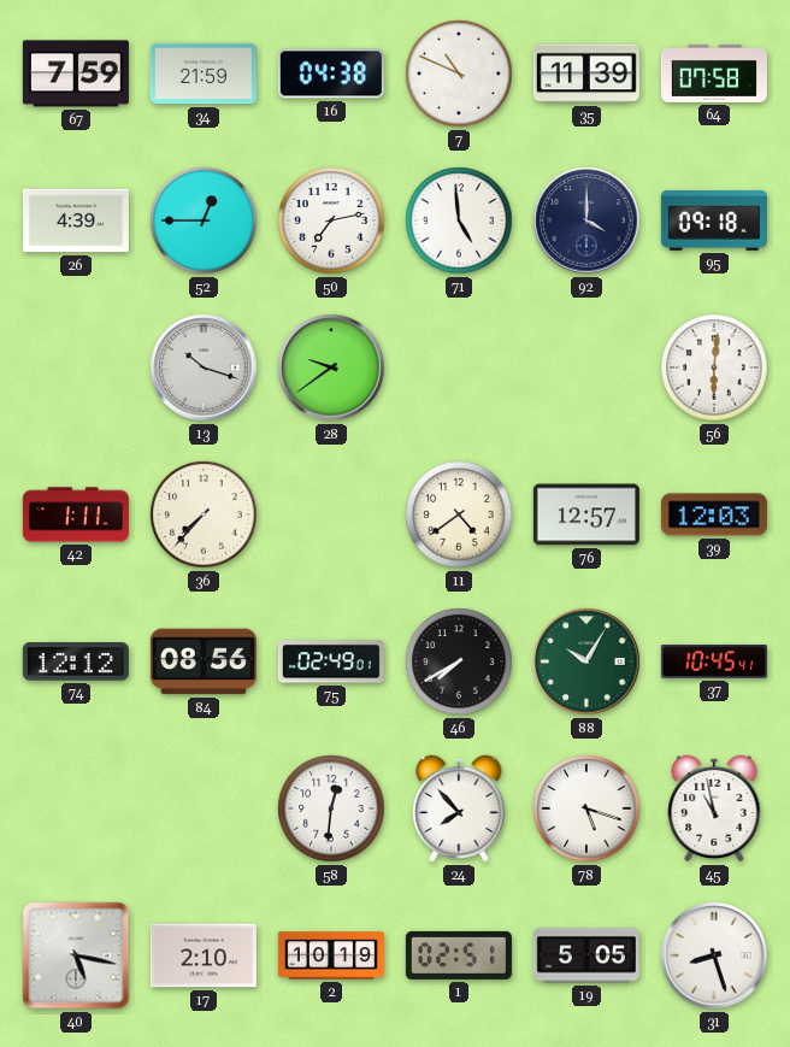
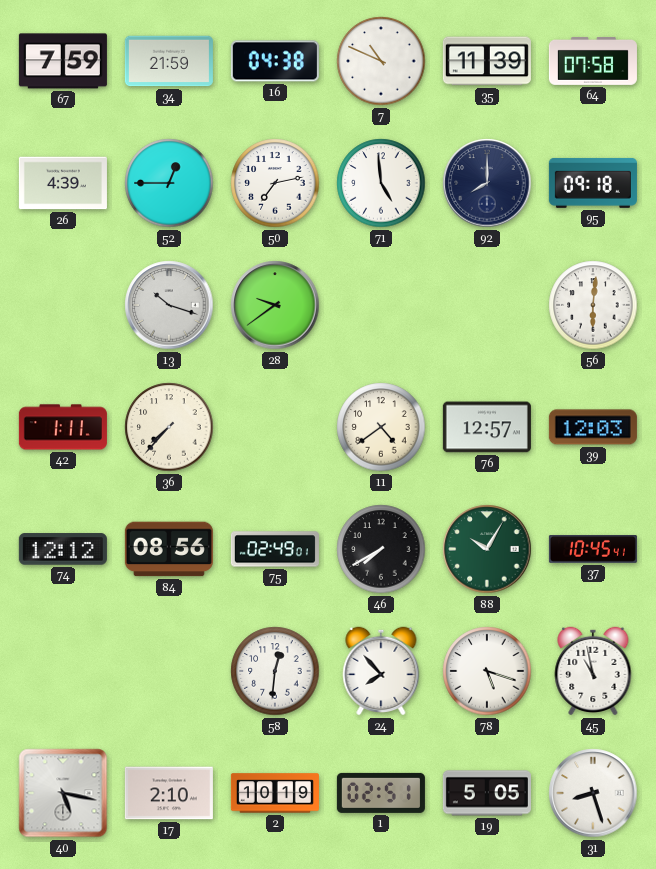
92: 4:00 -> 8:00
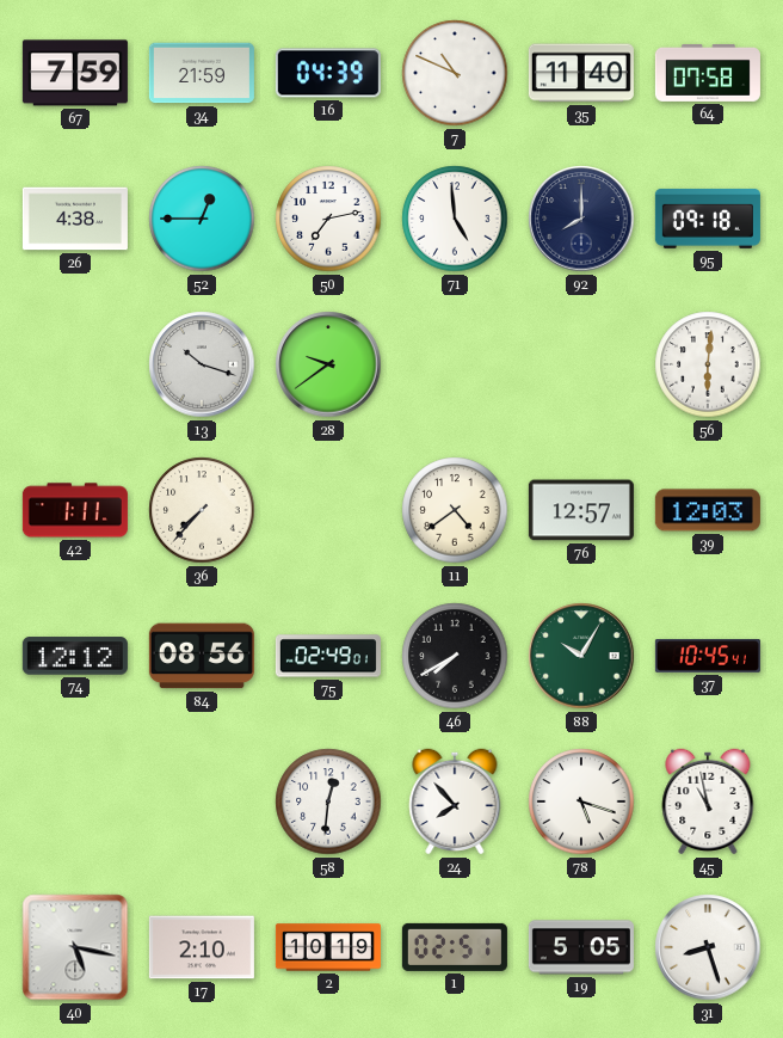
16: 04:38 -> 04:39
35: 11:39 -> 11:40
26: 4:39 -> 4:38
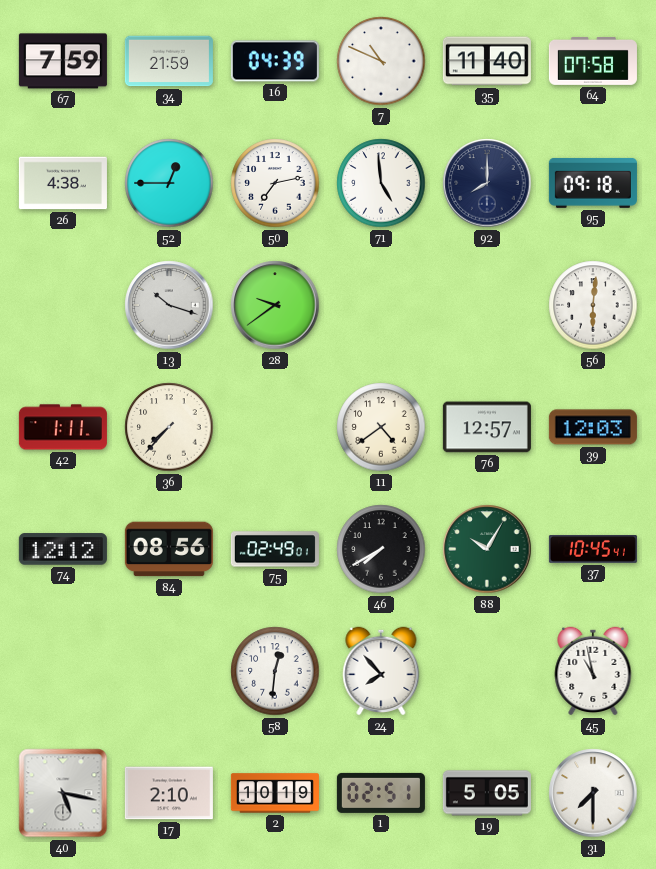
78: 5:18 -> none
31: 8:27 -> 7:30
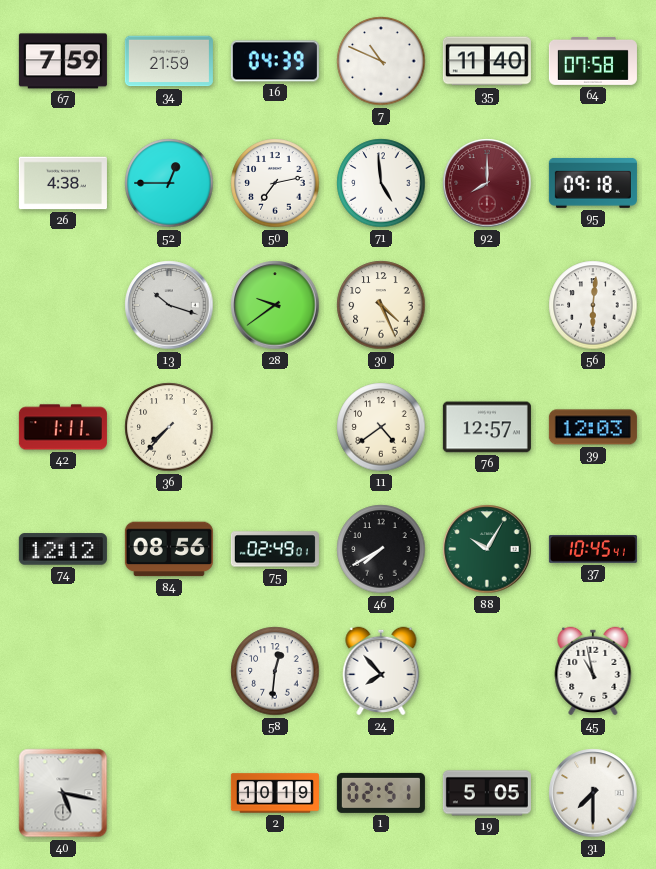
92 dial: navy -> burgundy
30: none -> 4:26
17: 2:10 -> none
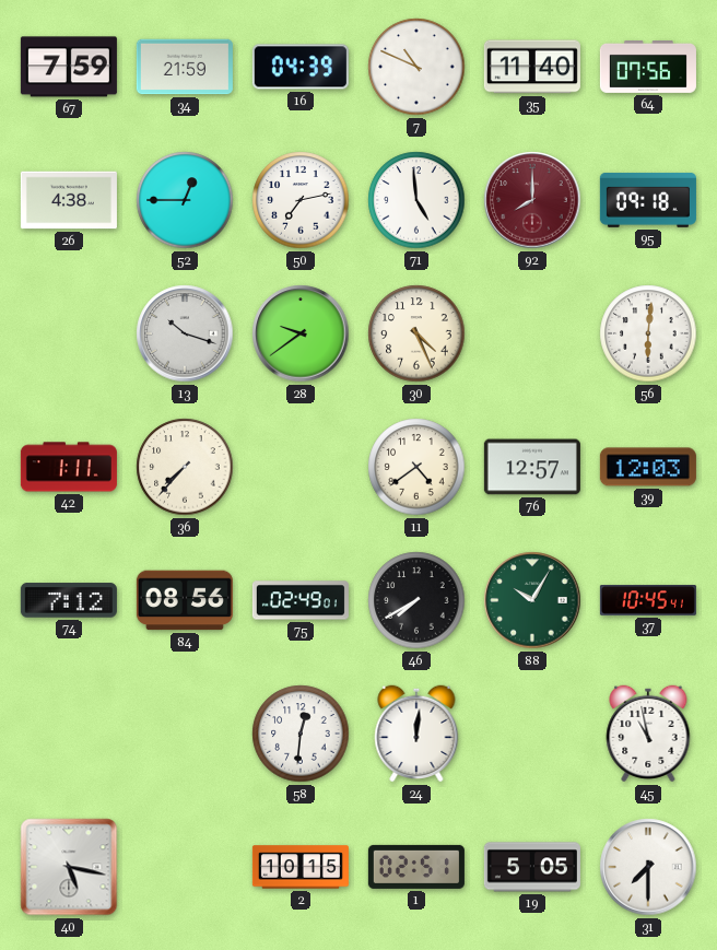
64: 07:58 -> 07:56
74: 12:12 -> 7:12
24: 7:53 -> 12:01
2: 10:19 -> 10:15
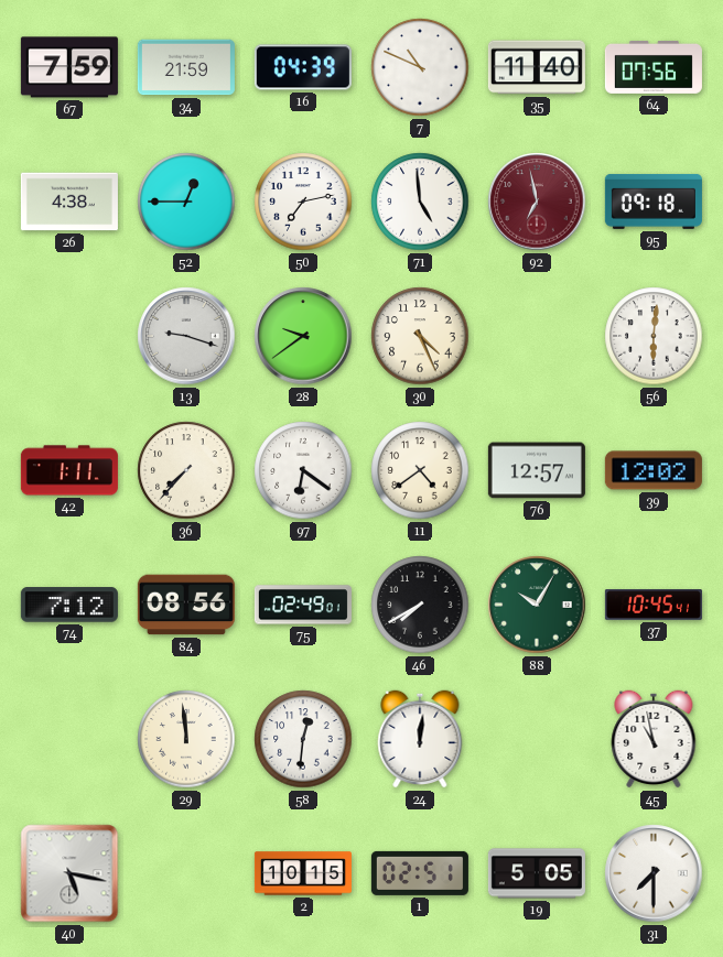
92: 8:00 -> 6:58
13: 10:18 -> 9:18
97: none -> 6:21
39: 12:03 -> 12:02
29: none -> 11:59
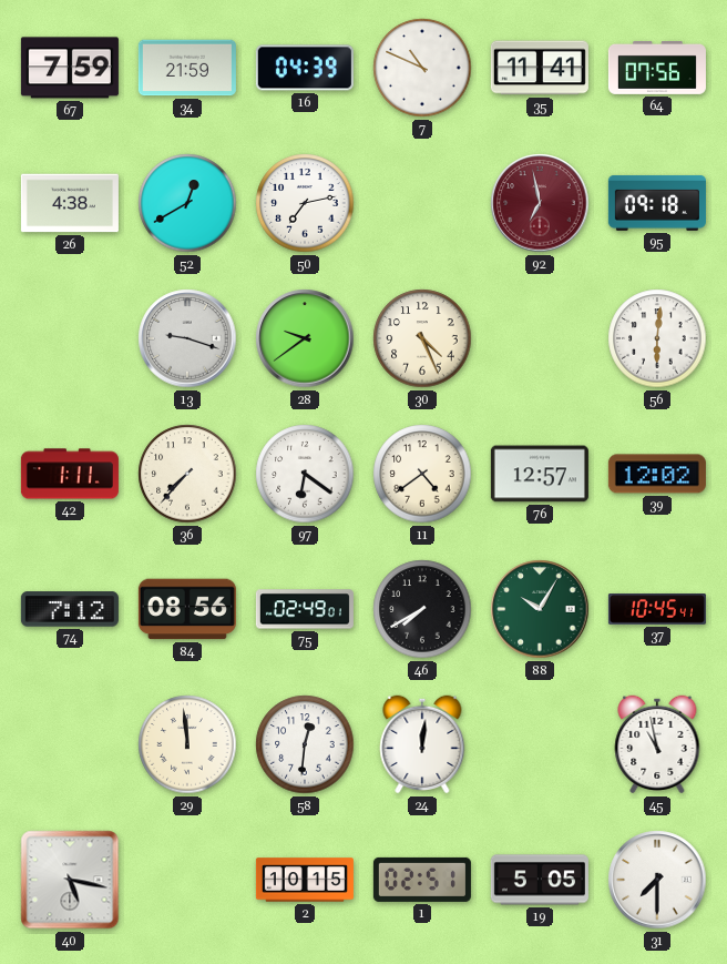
35: 11:40 -> 11:41
52: 12:45 -> 12:40
71: 4:59 -> none
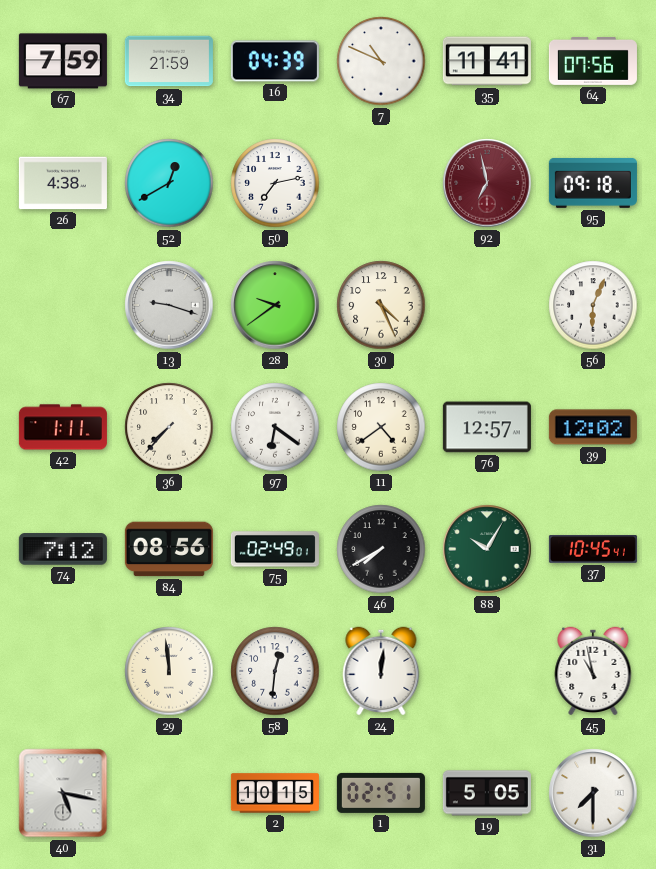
56: 6:01 -> 6:04
